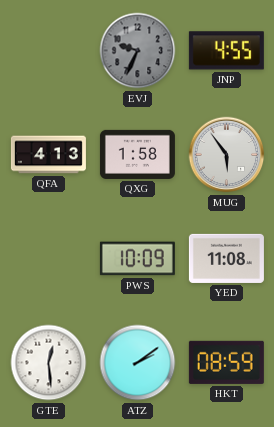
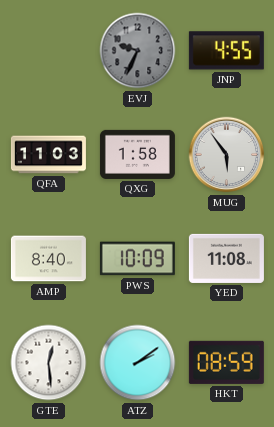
QFA: 4:13 -> 11:03
AMP: none -> 8:40
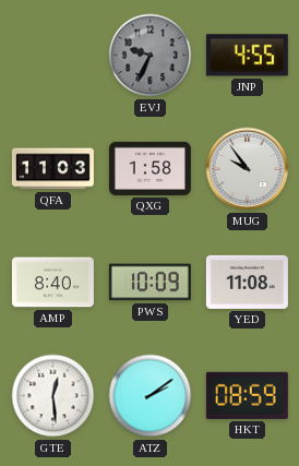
MUG: 5:54 -> 9:54
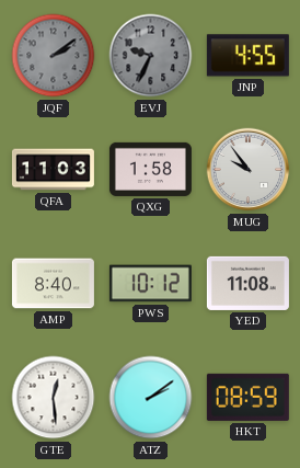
JQF: none -> 2:09
PWS: 10:09 -> 10:12
